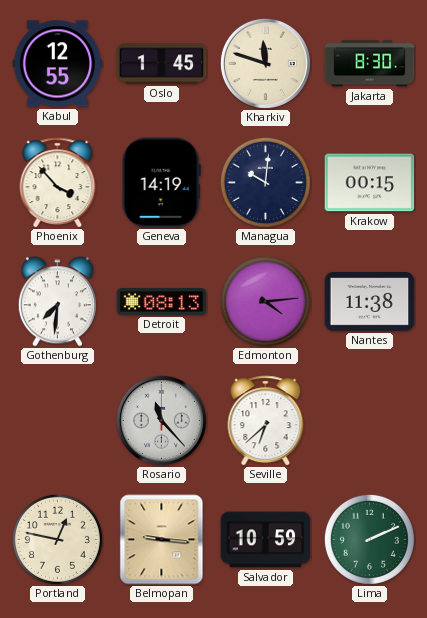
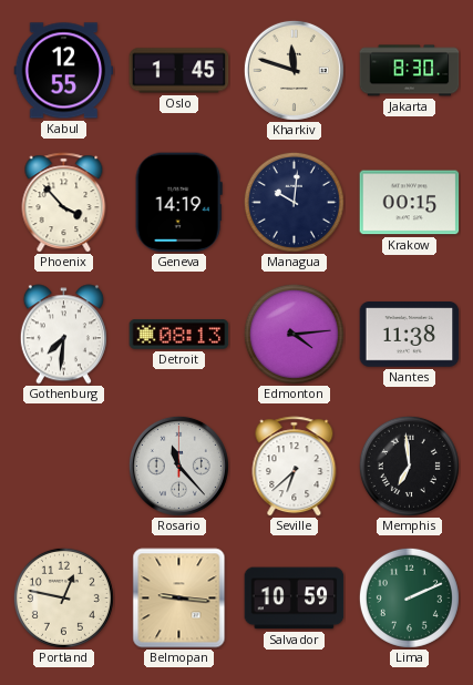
Memphis: none -> 6:59
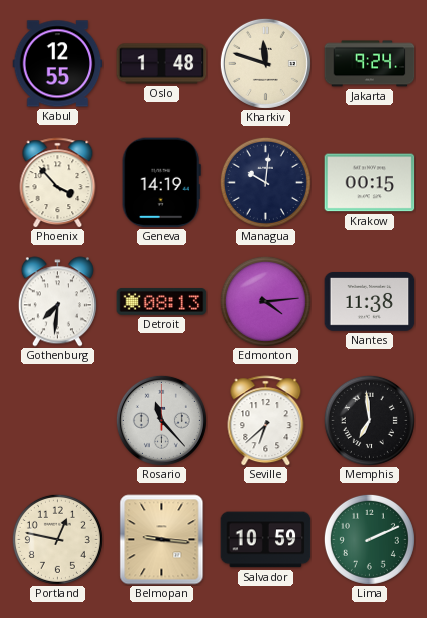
Oslo: 1:45 -> 1:48
Jakarta: 8:30 -> 9:24
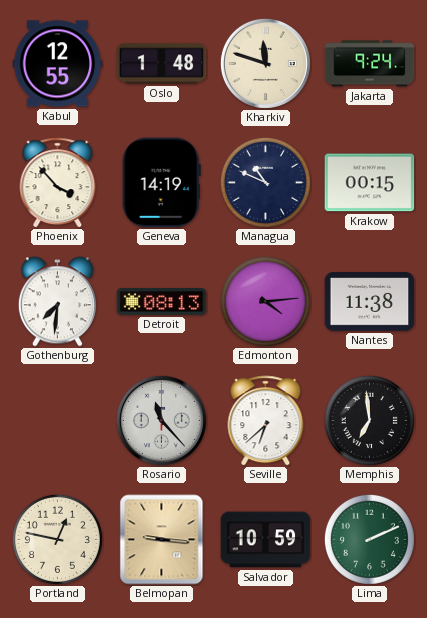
Managua: 10:01 -> 10:49
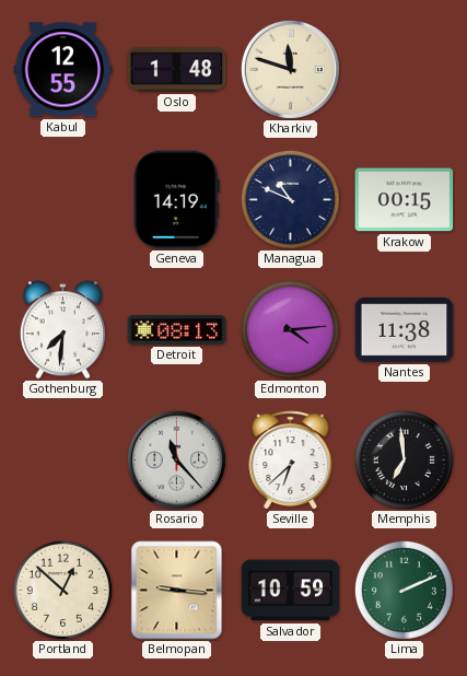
Jakarta: 9:24 -> none
Phoenix: 3:53 -> none
Portland: 12:47 -> 12:52
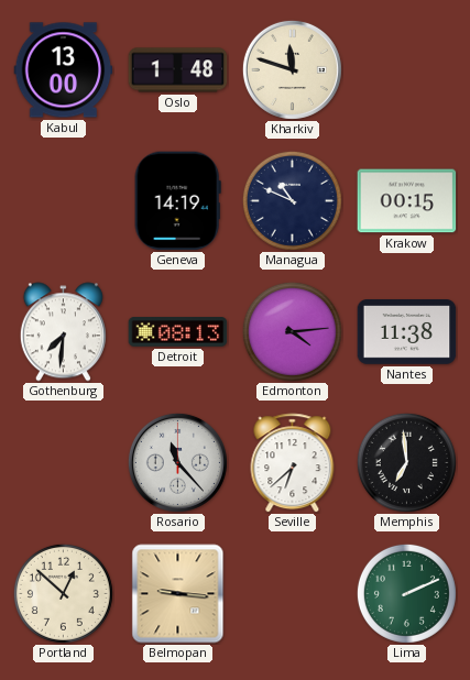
Kabul: 12:55 -> 13:00
Salvador: 10:59 -> none
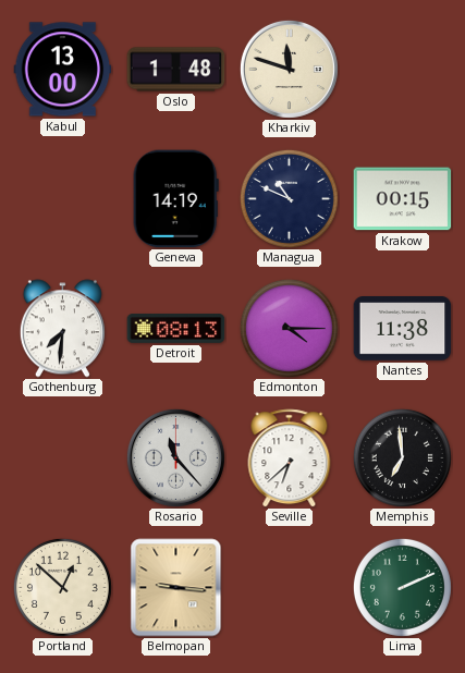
Edmonton: 4:14 -> 4:15
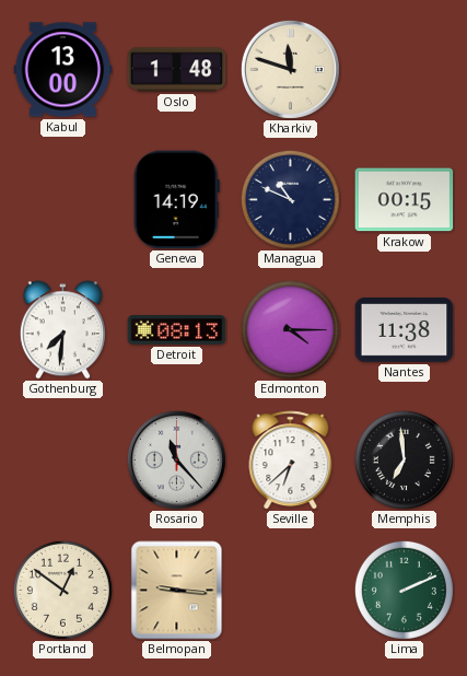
Portland: 12:52 -> 12:51
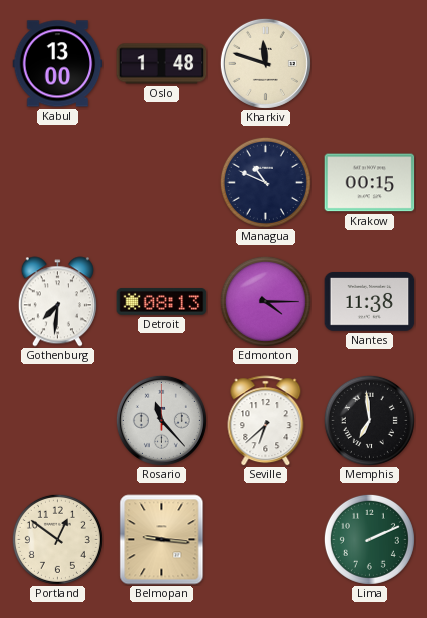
Geneva: 14:19 -> none
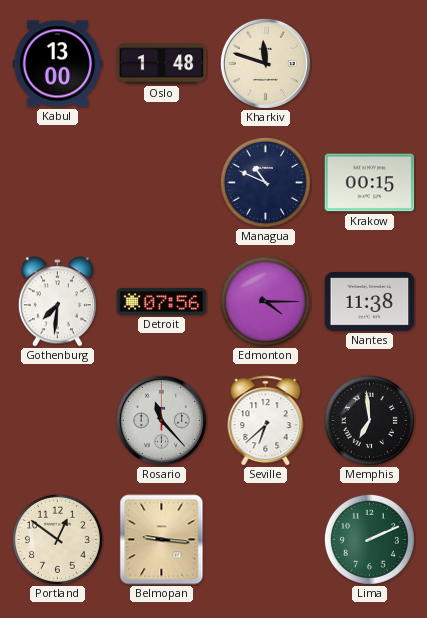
Detroit: 08:13 -> 07:56
